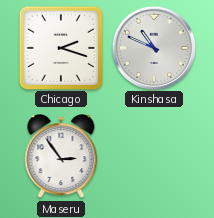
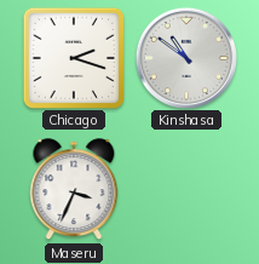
Kinshasa: 10:49 -> 10:51
Maseru: 2:54 -> 3:34
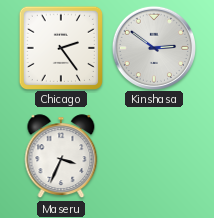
Chicago: 2:18 -> 2:24
Kinshasa: 10:51 -> 2:51
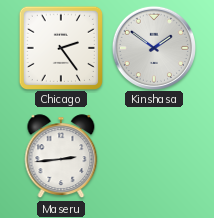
Kinshasa: 2:51 -> 1:51
Maseru: 3:34 -> 2:44
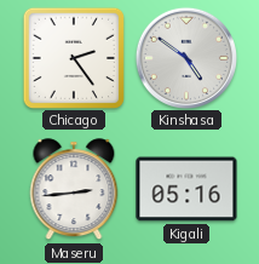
Kinshasa: 1:51 -> 4:51
Kigali: none -> 05:16
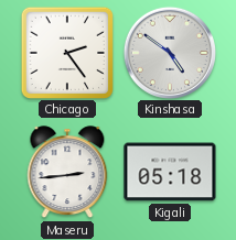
Kigali: 05:16 -> 05:18
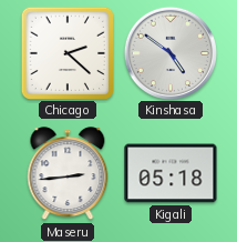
Chicago: 2:24 -> 2:22
